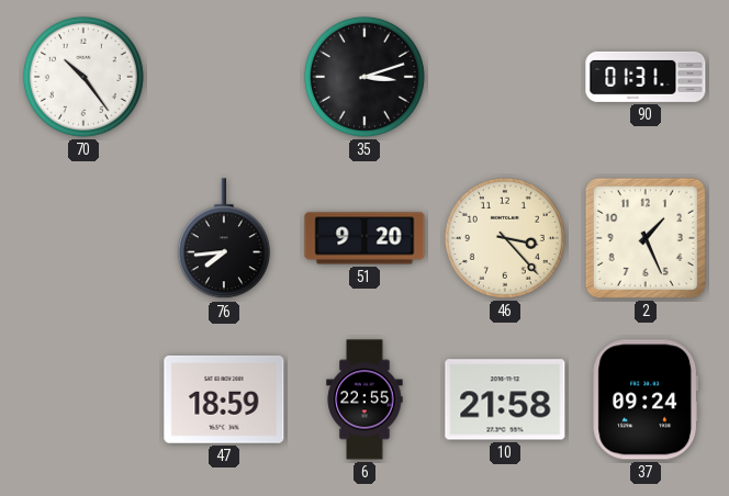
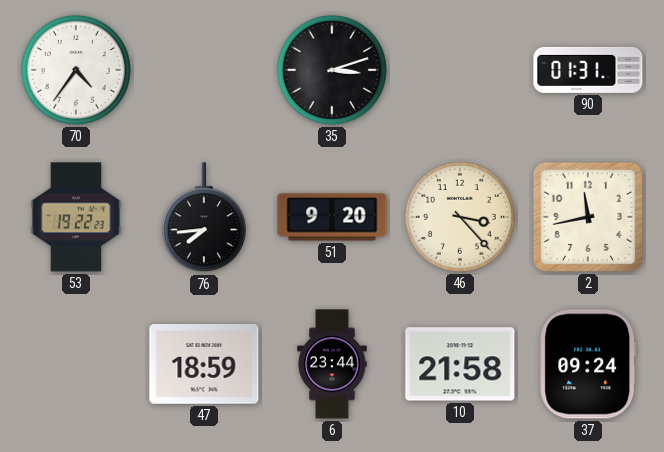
70: 10:24 -> 4:36
53: none -> 19:22
2: 1:26 -> 11:43
6: 22:55 -> 23:44
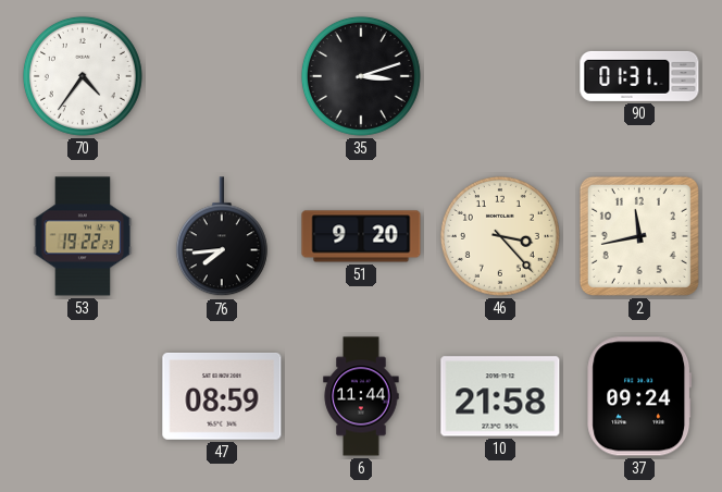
47: 18:59 -> 08:59
6: 23:44 -> 11:44
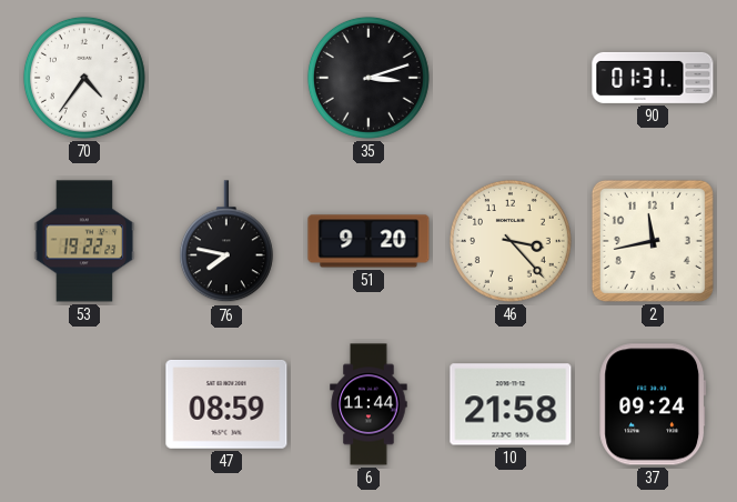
76: 7:44 -> 7:47
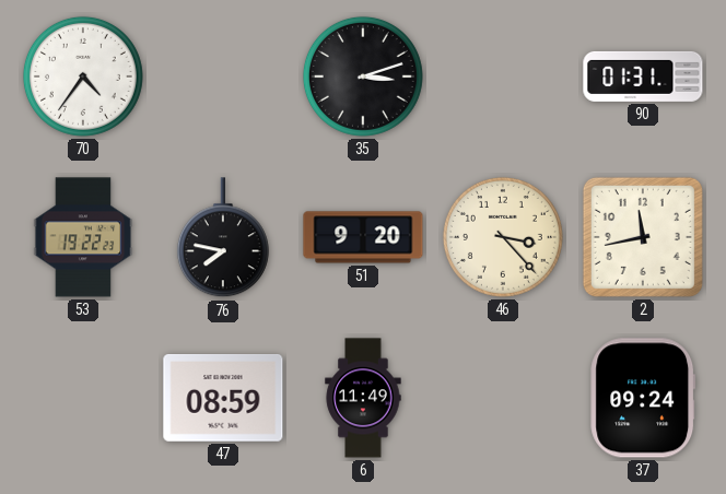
6: 11:44 -> 11:49
10: 21:58 -> none
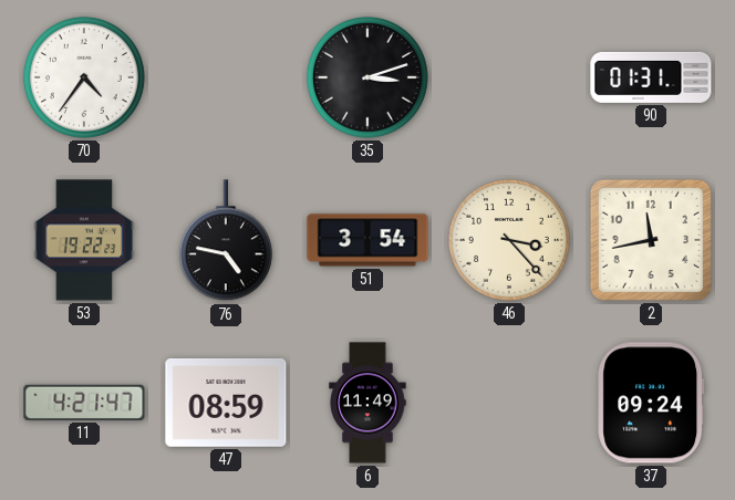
76: 7:47 -> 4:47
51: 9:20 -> 3:54
11: none -> 4:21
